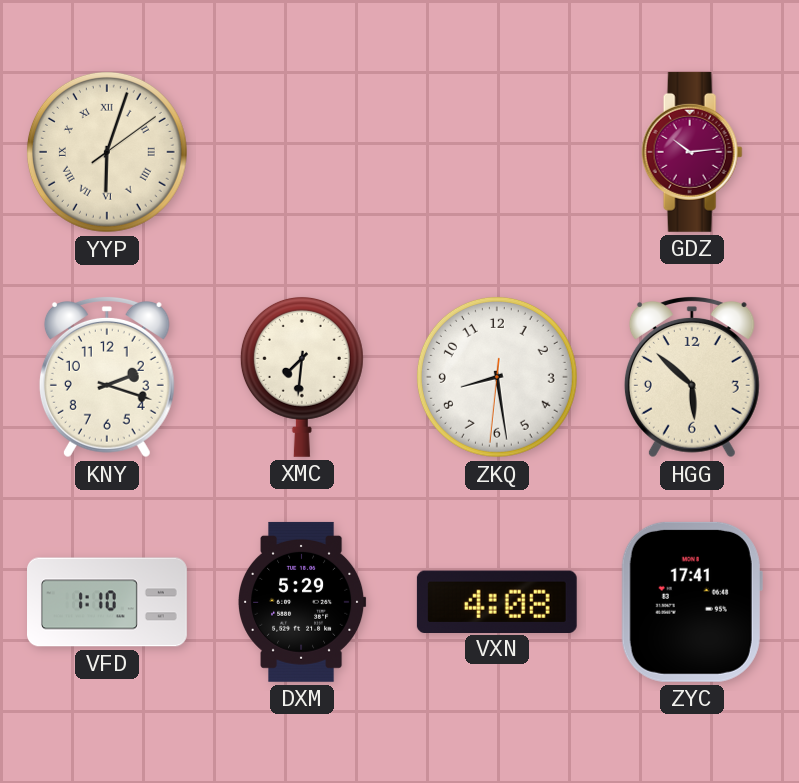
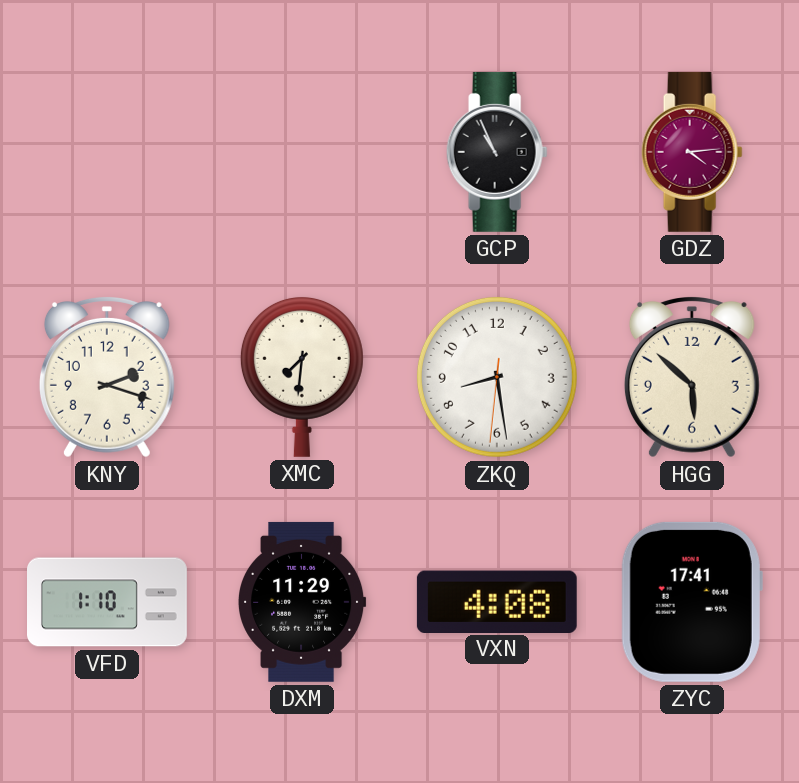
YYP: 6:03 -> none
GCP: none -> 10:56
GDZ: 10:14 -> 4:14
DXM: 5:29 -> 11:29
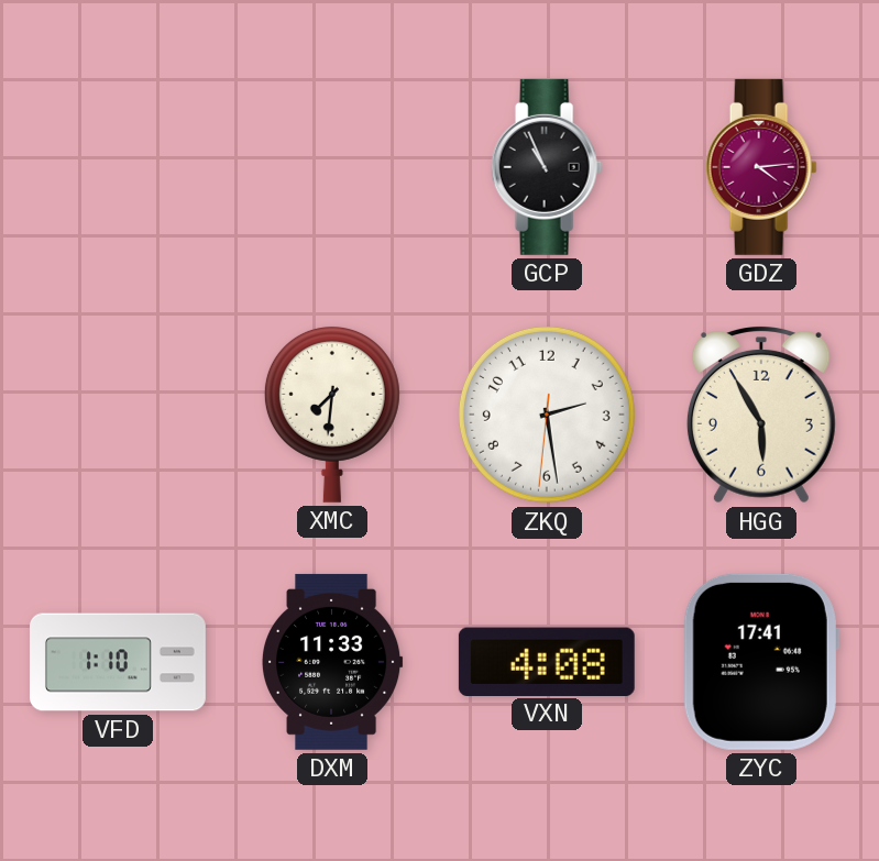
KNY: 2:18 -> none
ZKQ: 8:28 -> 2:28
HGG: 5:52 -> 5:55
DXM: 11:29 -> 11:33
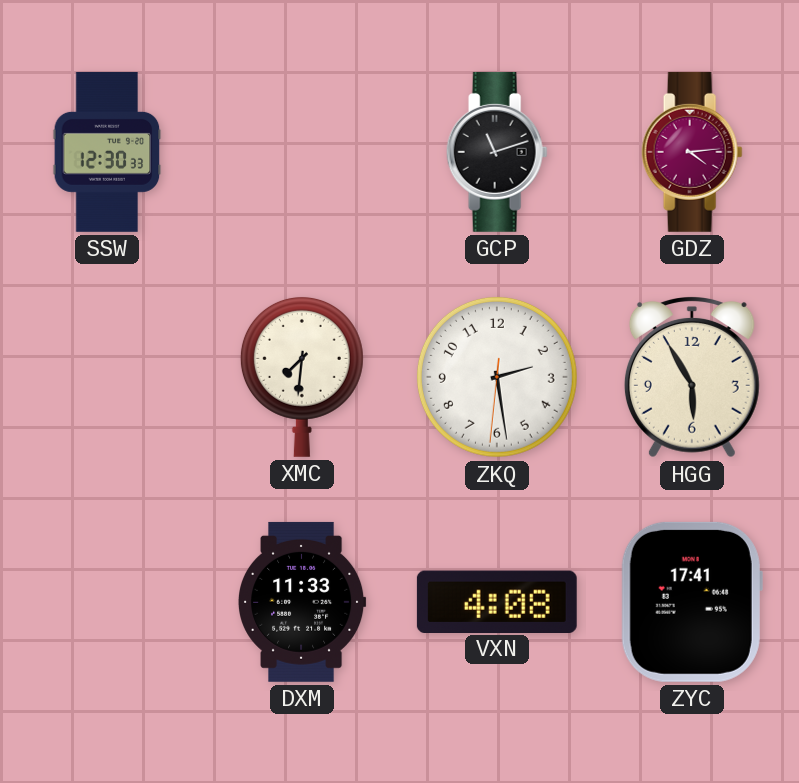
SSW: none -> 12:30
GCP: 10:56 -> 11:12
VFD: 1:10 -> none
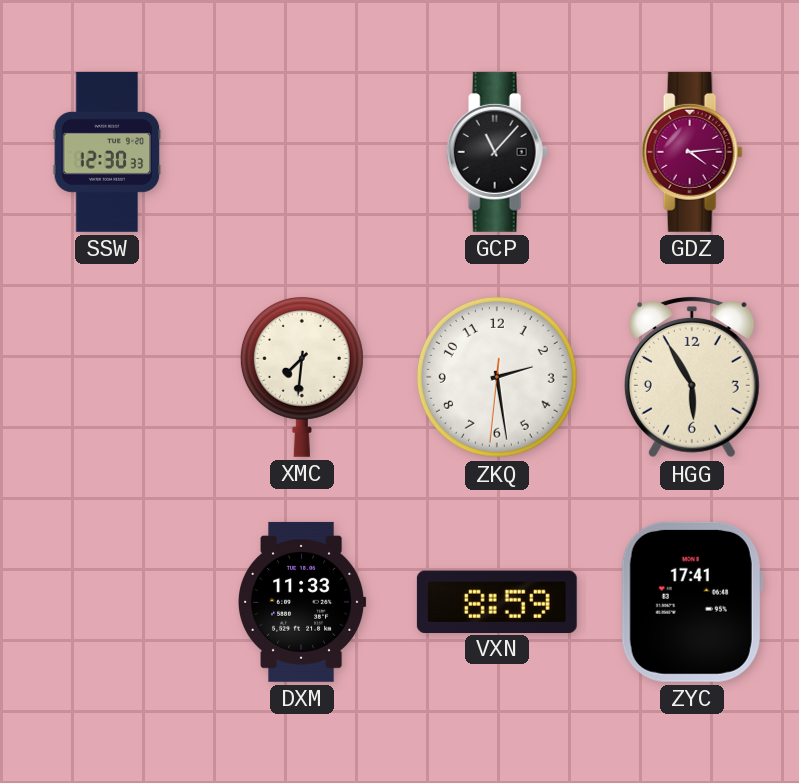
GCP: 11:12 -> 11:07
VXN: 4:08 -> 8:59
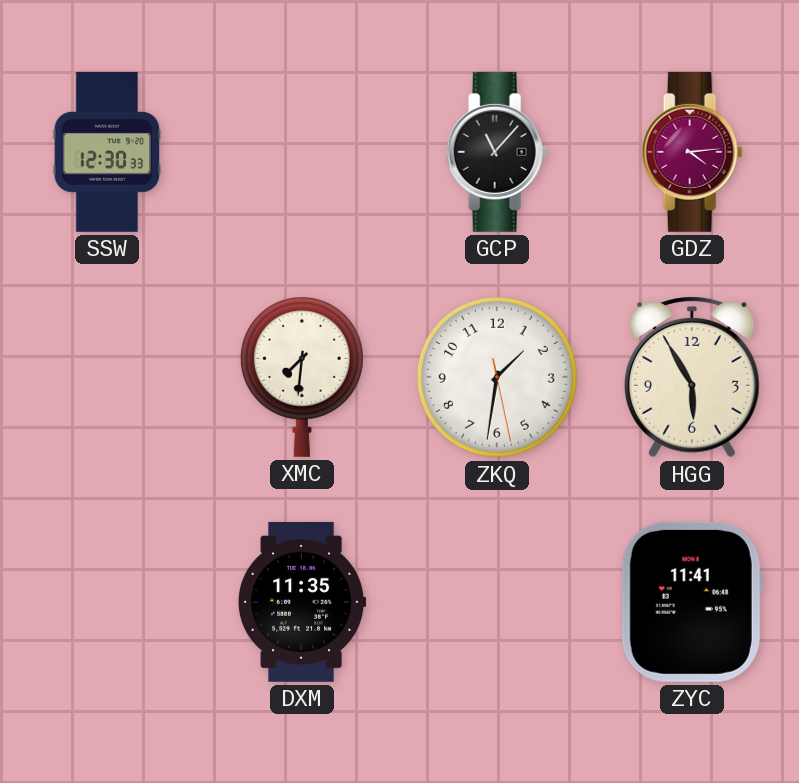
ZKQ: 2:28 -> 1:31
DXM: 11:33 -> 11:35
VXN: 8:59 -> none
ZYC: 17:41 -> 11:41
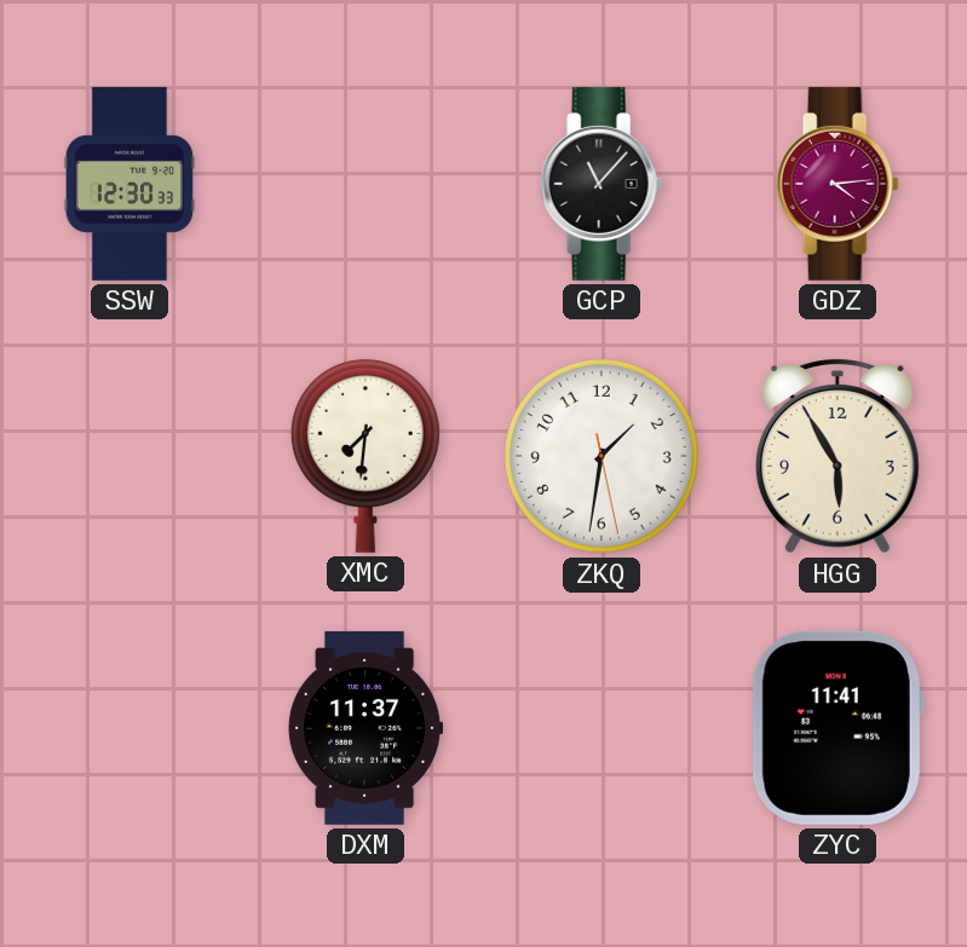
DXM: 11:35 -> 11:37
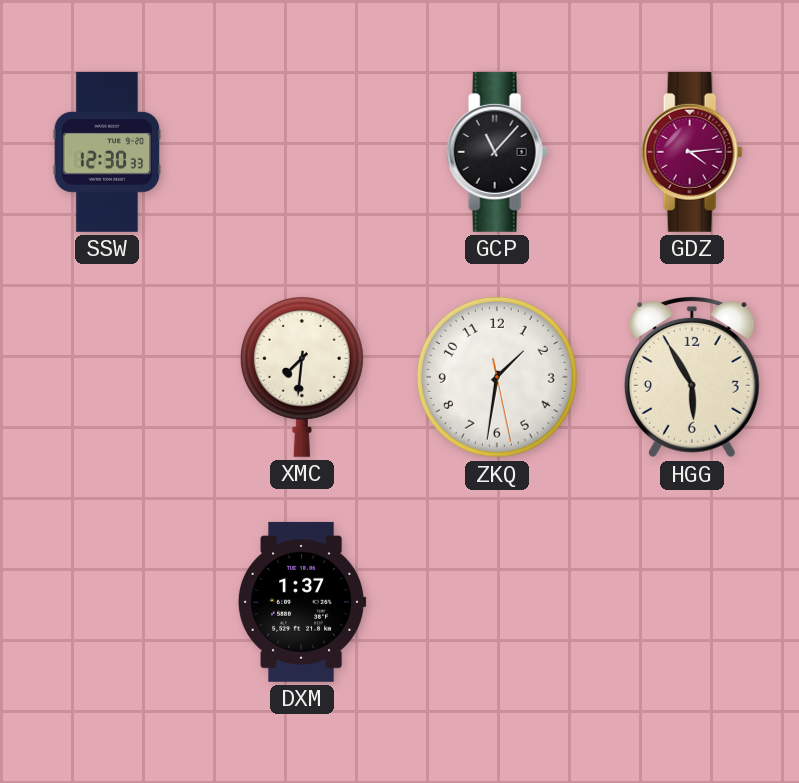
DXM: 11:37 -> 1:37
ZYC: 11:41 -> none
